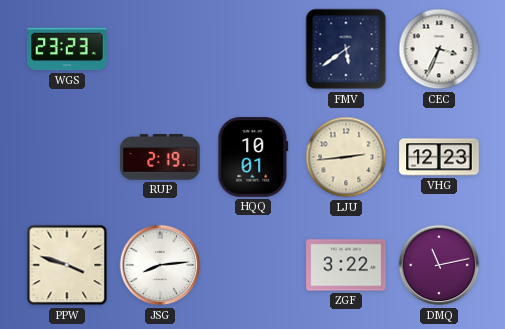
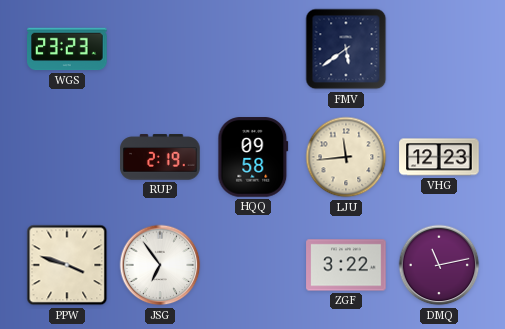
CEC: 3:34 -> none
HQQ: 10:01 -> 09:58
LJU: 2:44 -> 11:44
JSG: 8:14 -> 6:54
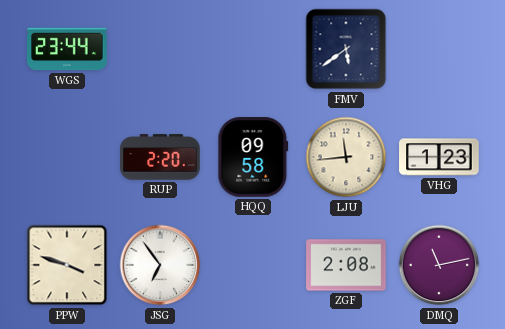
WGS: 23:23 -> 23:44
RUP: 2:19 -> 2:20
VHG: 12:23 -> 1:23
ZGF: 3:22 -> 2:08
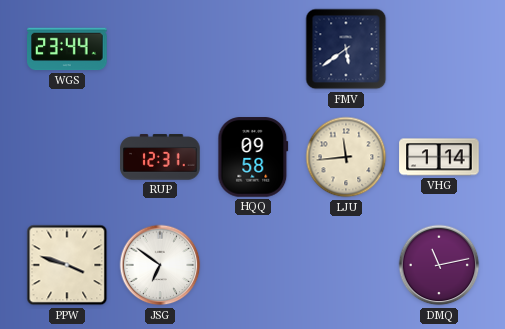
RUP: 2:20 -> 12:31
VHG: 1:23 -> 1:14
JSG: 6:54 -> 6:51
ZGF: 2:08 -> none
